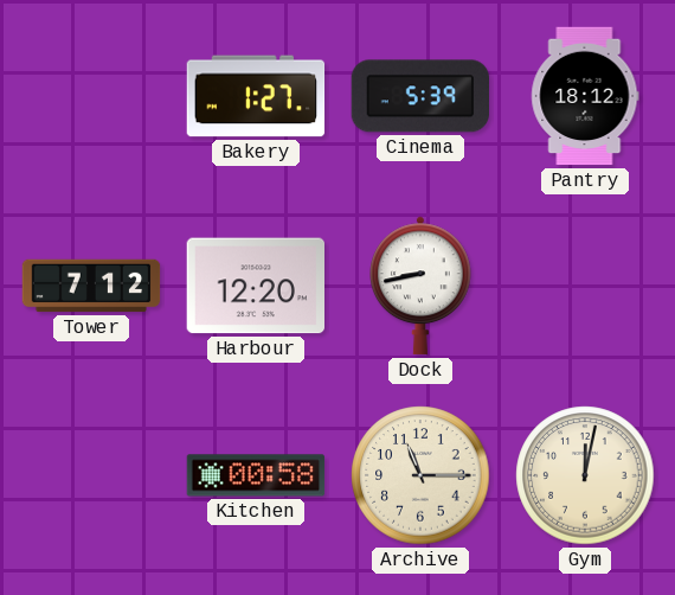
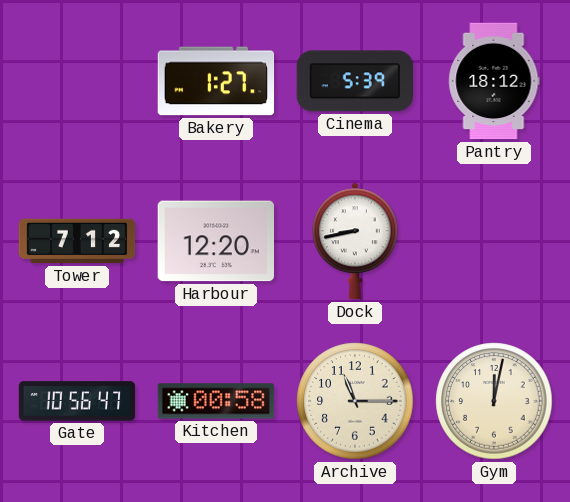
Gate: none -> 10:56
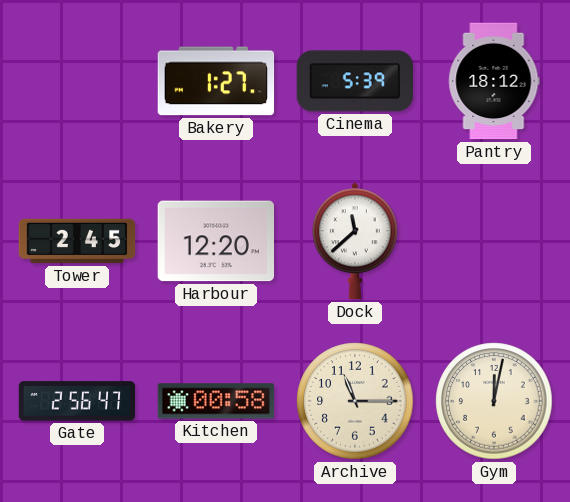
Tower: 7:12 -> 2:45
Dock: 8:43 -> 11:38
Gate: 10:56 -> 2:56
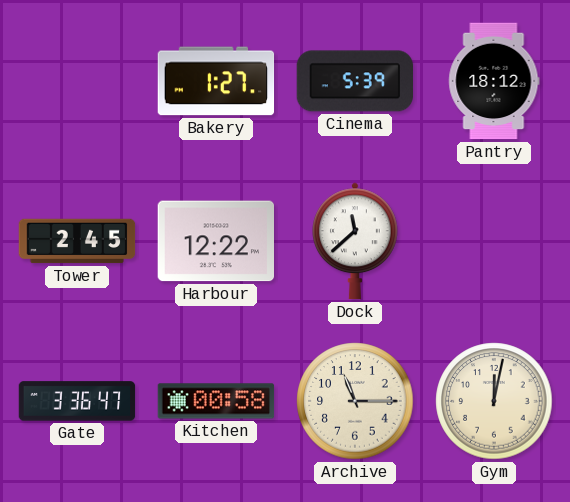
Harbour: 12:20 -> 12:22
Gate: 2:56 -> 3:36
